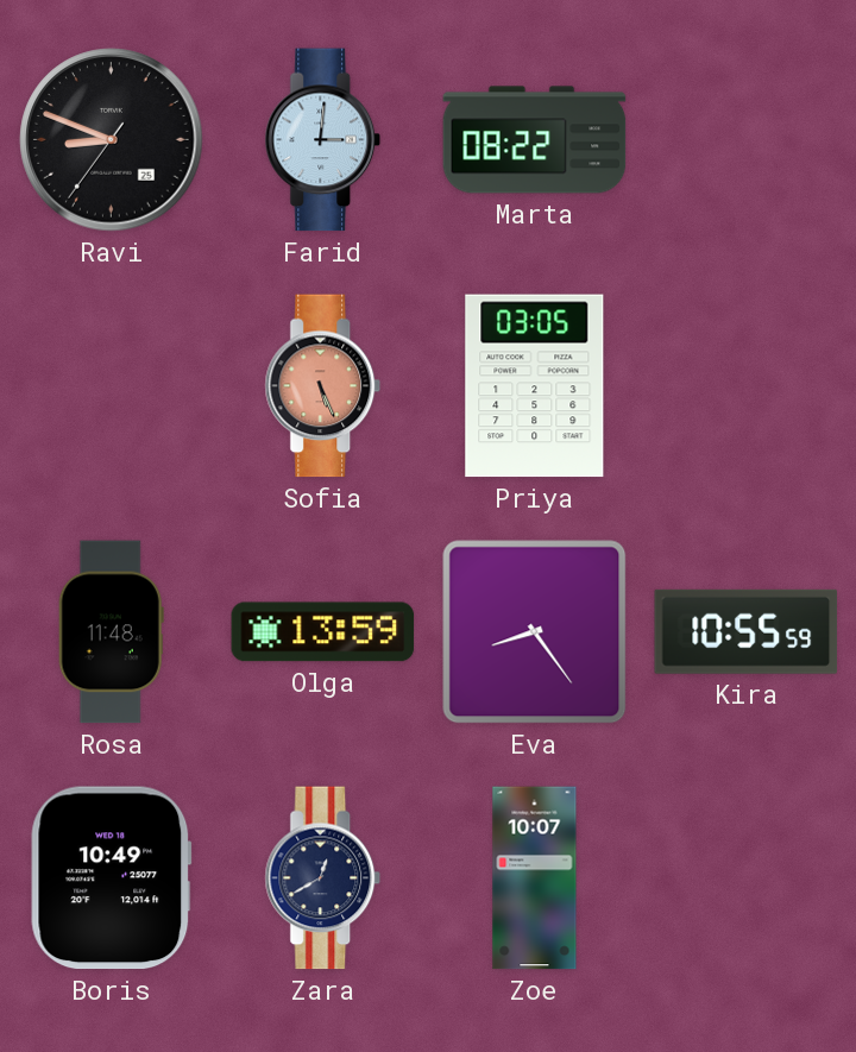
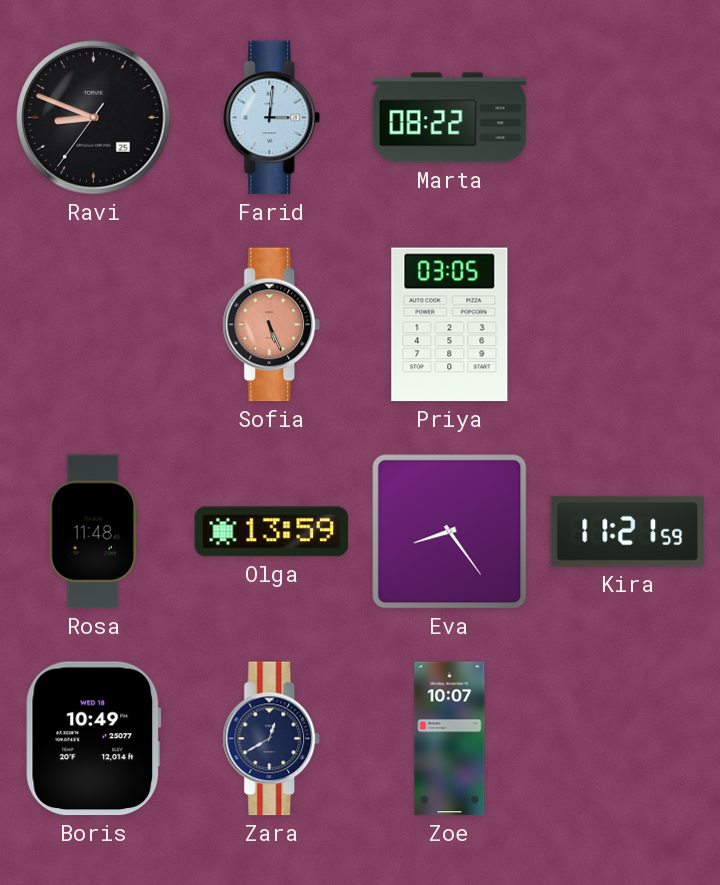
Kira: 10:55 -> 11:21
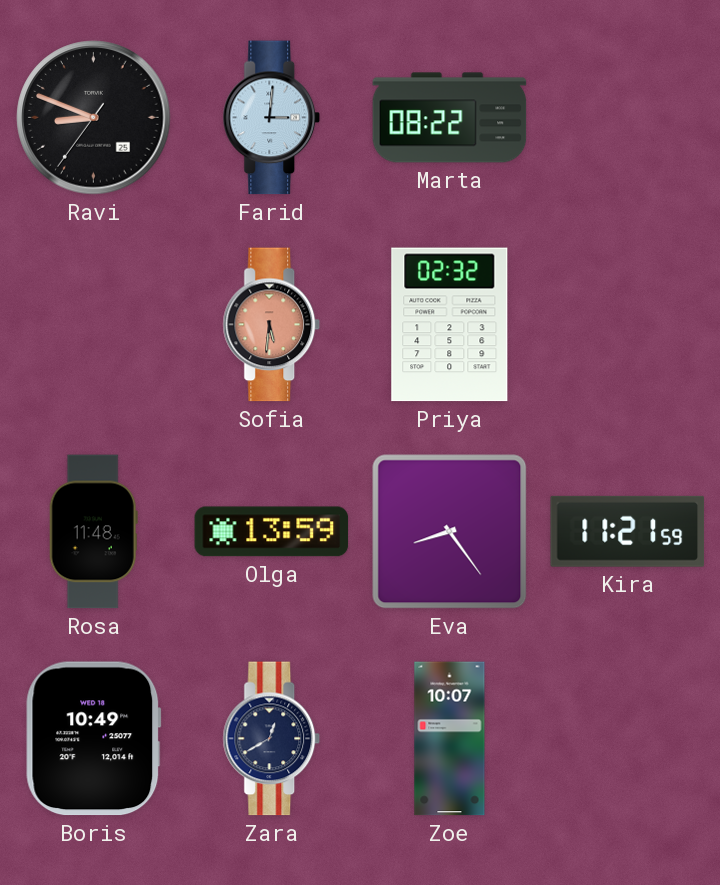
Sofia: 5:26 -> 5:31
Priya: 03:05 -> 02:32
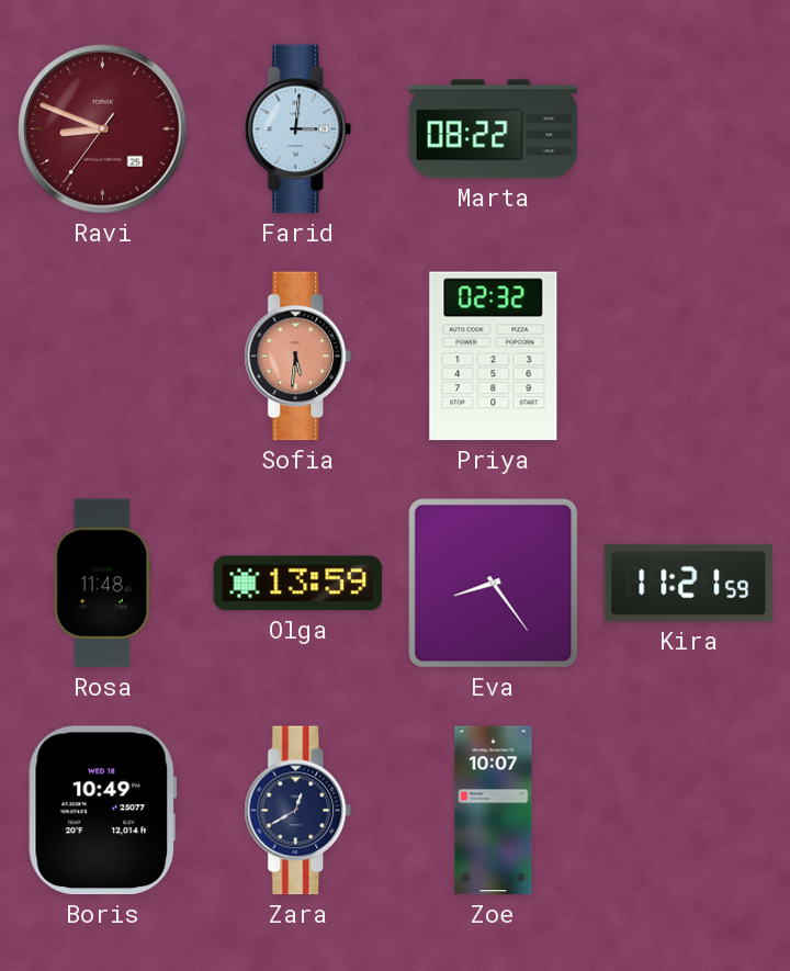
Ravi dial: black -> burgundy
